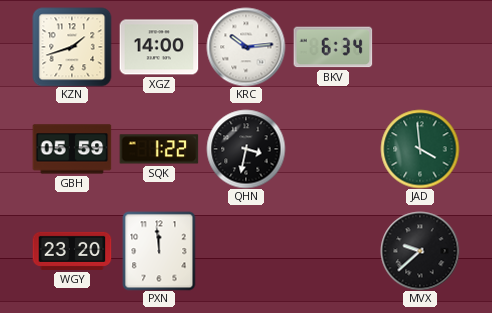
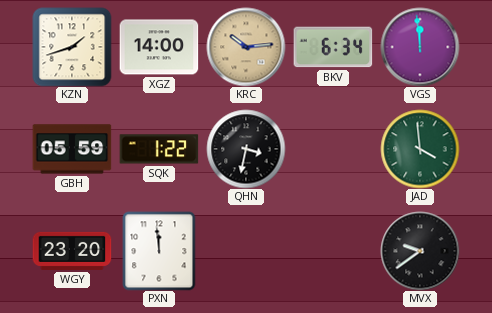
KRC dial: white -> champagne
VGS: none -> 11:59
MVX: 9:38 -> 9:39
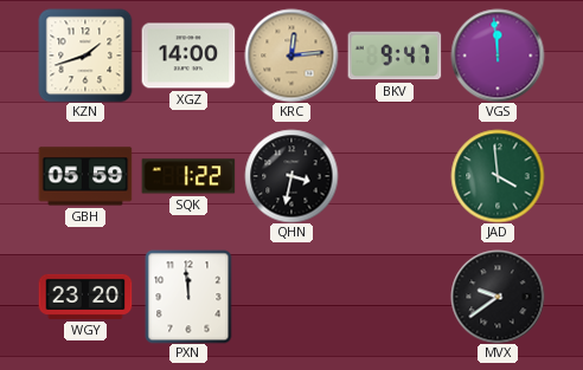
KRC: 10:14 -> 12:14
BKV: 6:34 -> 9:47
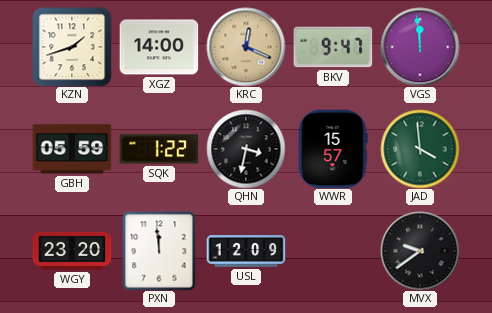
KRC: 12:14 -> 12:19
WWR: none -> 15:57
USL: none -> 12:09
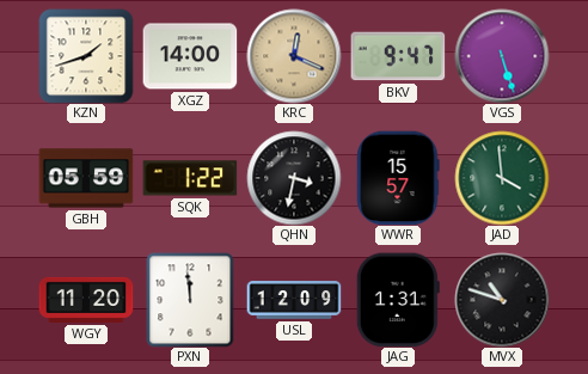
VGS: 11:59 -> 5:27
WGY: 23:20 -> 11:20
JAG: none -> 1:31
MVX: 9:39 -> 10:48
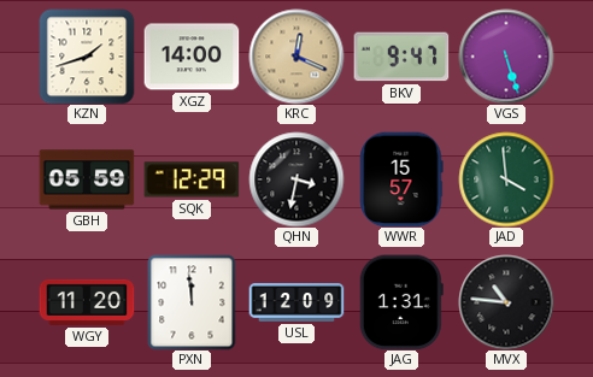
SQK: 1:22 -> 12:29
MVX: 10:48 -> 10:46
